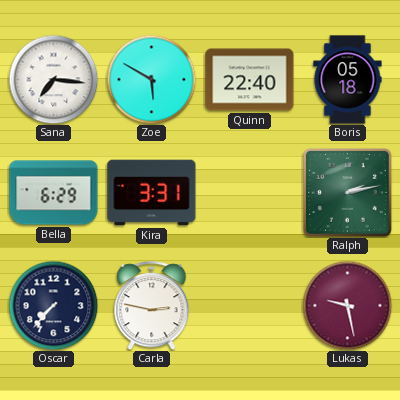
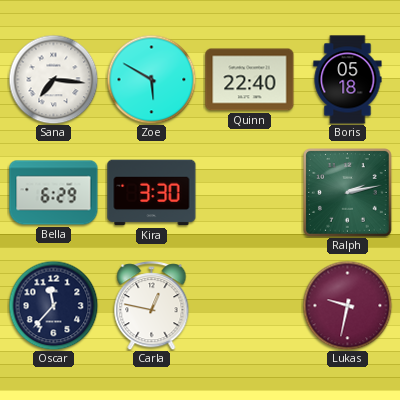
Kira: 3:31 -> 3:30
Oscar: 7:37 -> 11:37
Carla: 2:47 -> 12:47
Lukas: 9:28 -> 9:32
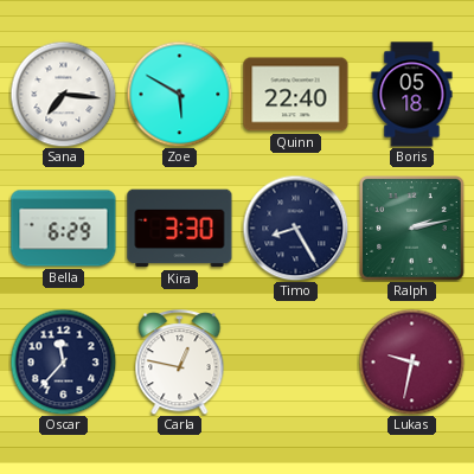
Timo: none -> 8:25
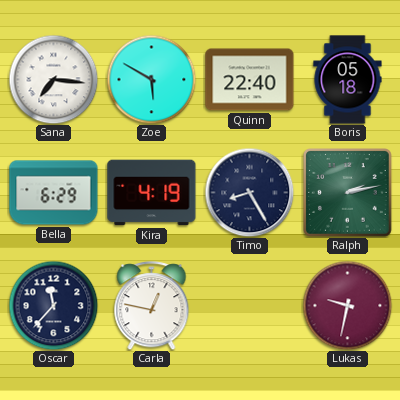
Kira: 3:30 -> 4:19
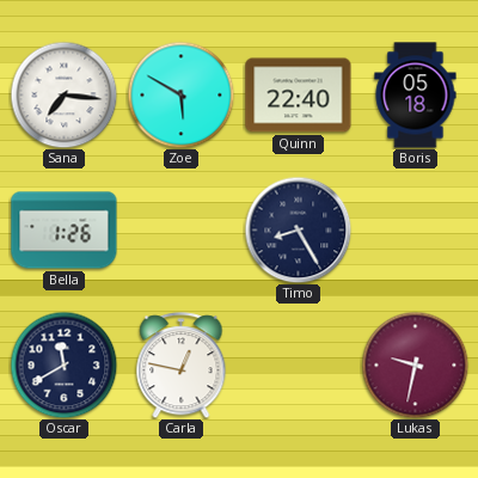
Bella: 6:29 -> 1:26
Kira: 4:19 -> none
Ralph: 2:13 -> none
Oscar: 11:37 -> 11:40
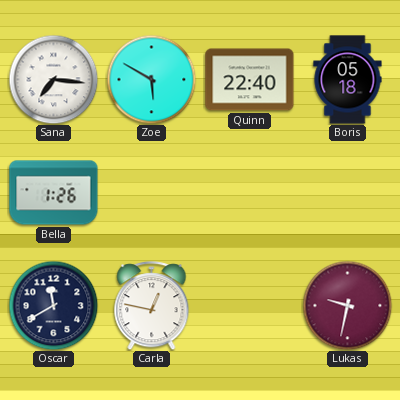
Timo: 8:25 -> none
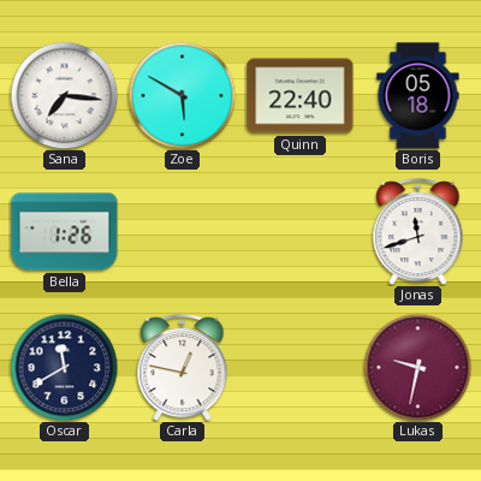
Jonas: none -> 11:42
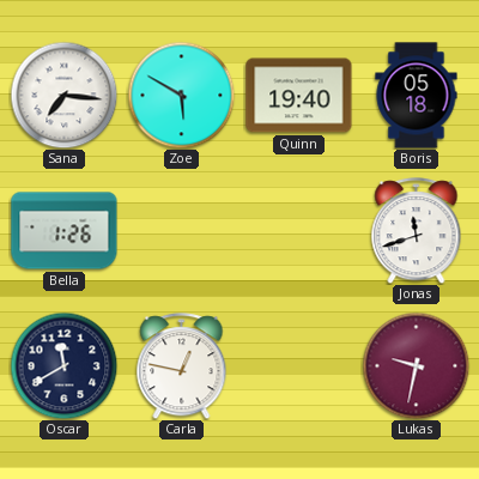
Quinn: 22:40 -> 19:40
